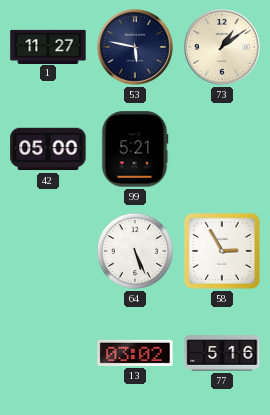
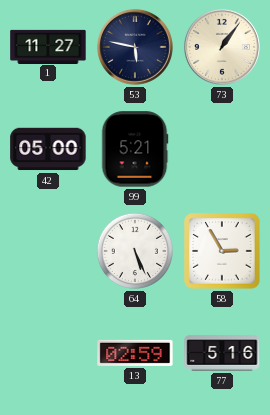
73: 1:09 -> 1:06
13: 03:02 -> 02:59
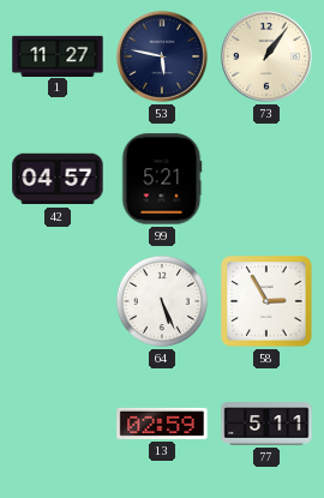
42: 05:00 -> 04:57
77: 5:16 -> 5:11
